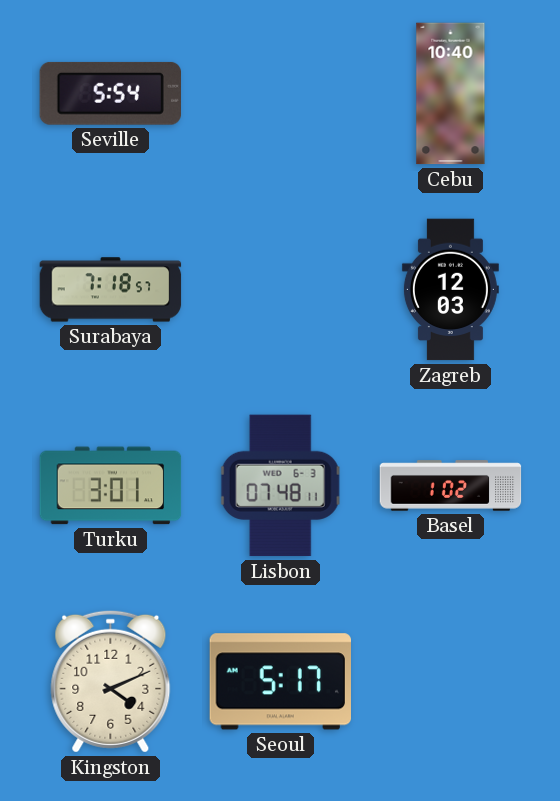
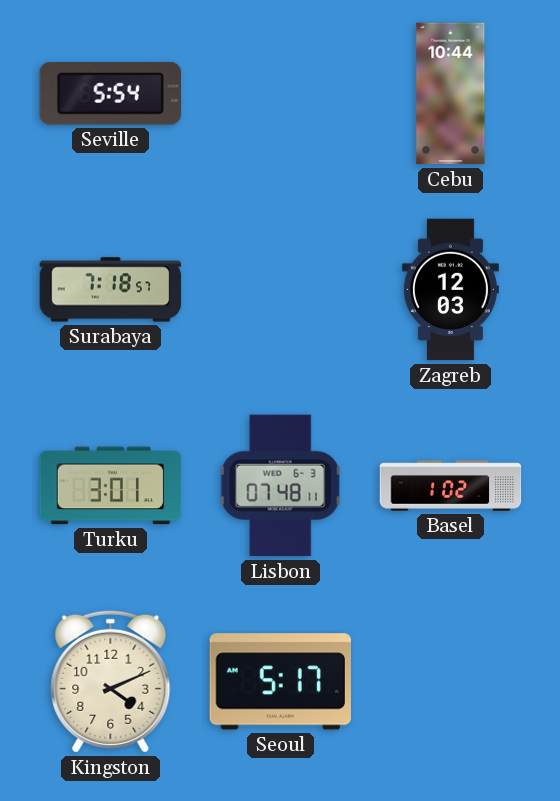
Cebu: 10:40 -> 10:44
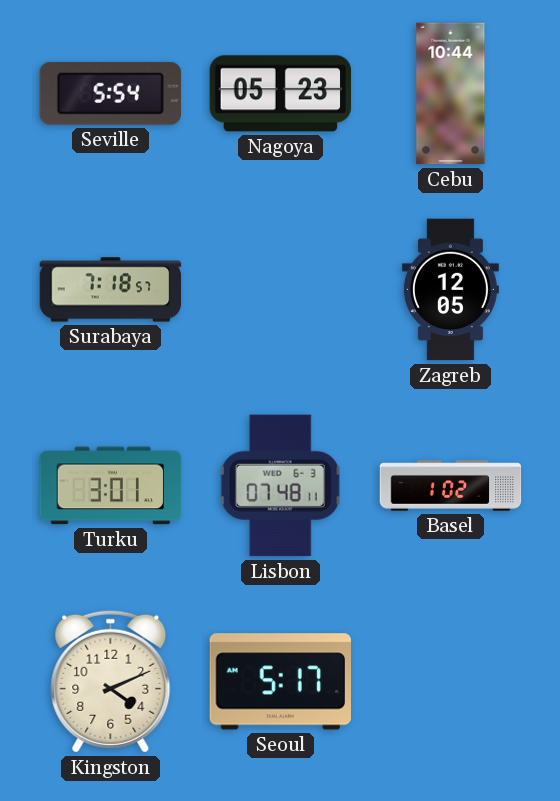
Nagoya: none -> 05:23
Zagreb: 12:03 -> 12:05
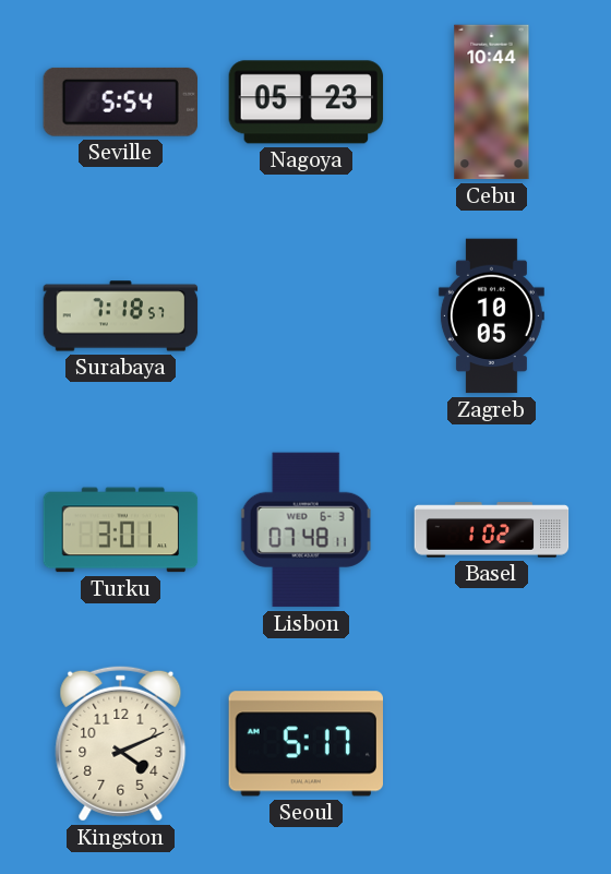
Zagreb: 12:05 -> 10:05
